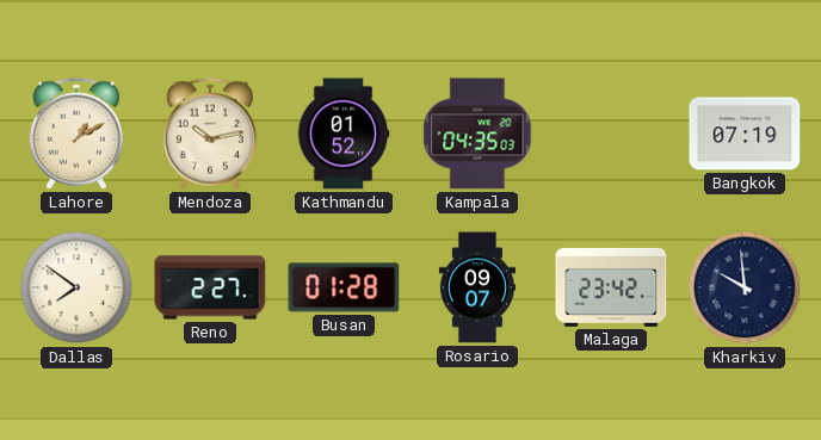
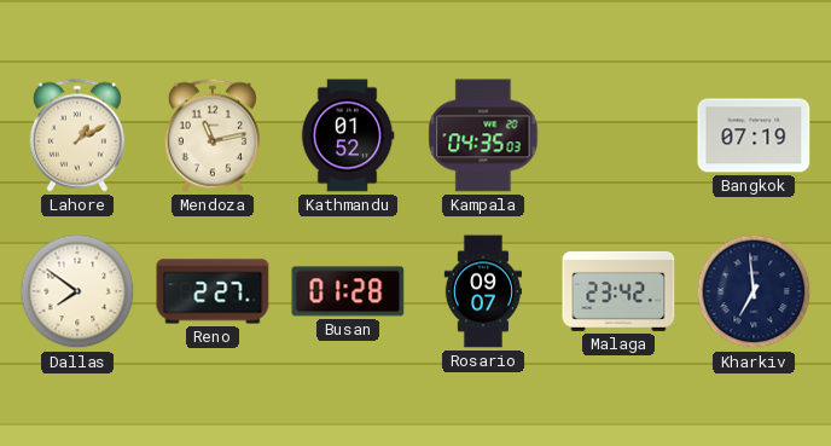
Mendoza: 10:13 -> 11:13
Kharkiv: 9:59 -> 6:59
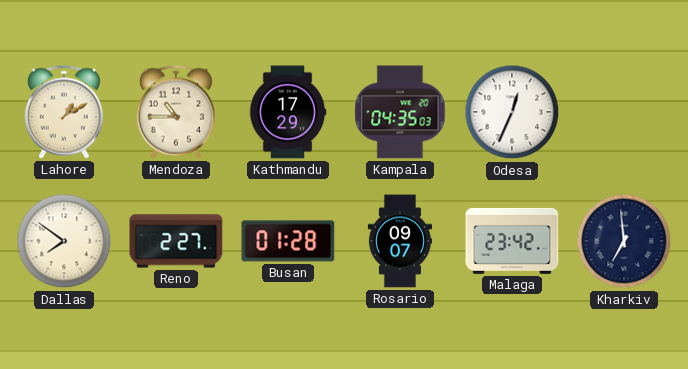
Mendoza: 11:13 -> 10:45
Kathmandu: 01:52 -> 17:29
Odesa: none -> 12:34
Bangkok: 07:19 -> none
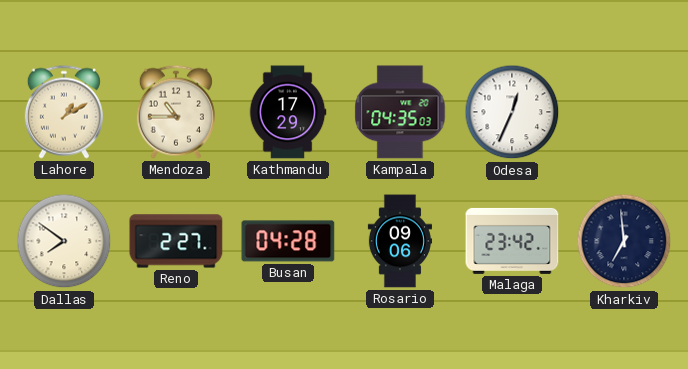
Busan: 01:28 -> 04:28
Rosario: 09:07 -> 09:06
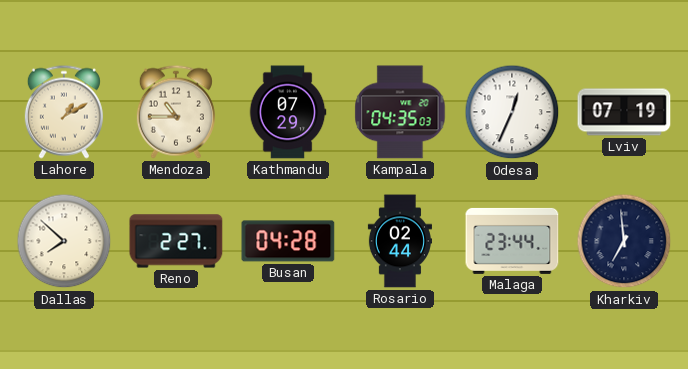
Kathmandu: 17:29 -> 07:29
Lviv: none -> 07:19
Dallas: 7:51 -> 7:52
Rosario: 09:06 -> 02:44
Malaga: 23:42 -> 23:44
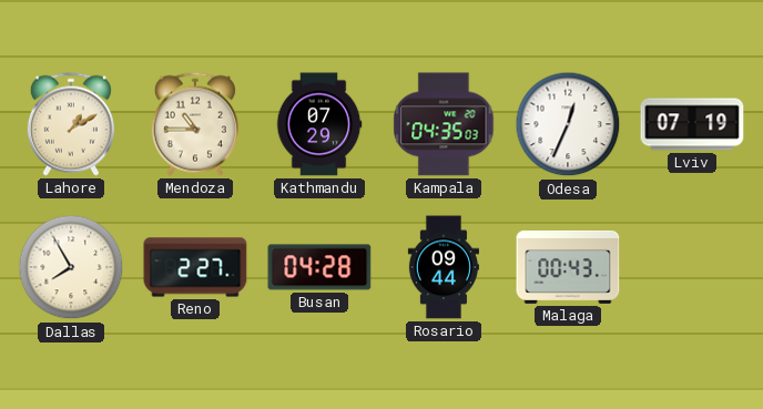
Dallas: 7:52 -> 7:55
Rosario: 02:44 -> 09:44
Malaga: 23:44 -> 00:43
Kharkiv: 6:59 -> none
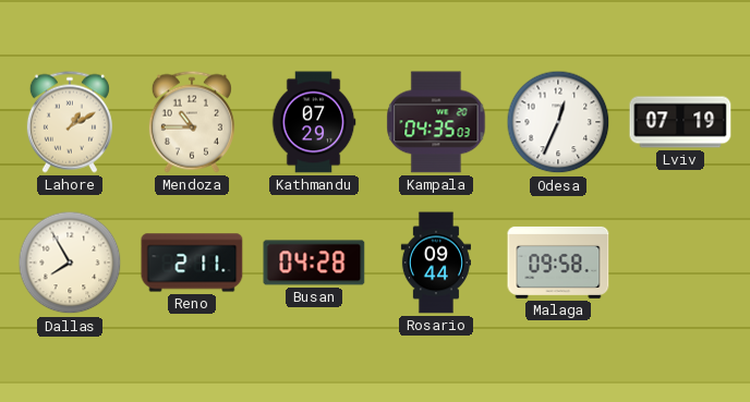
Reno: 2:27 -> 2:11
Malaga: 00:43 -> 09:58
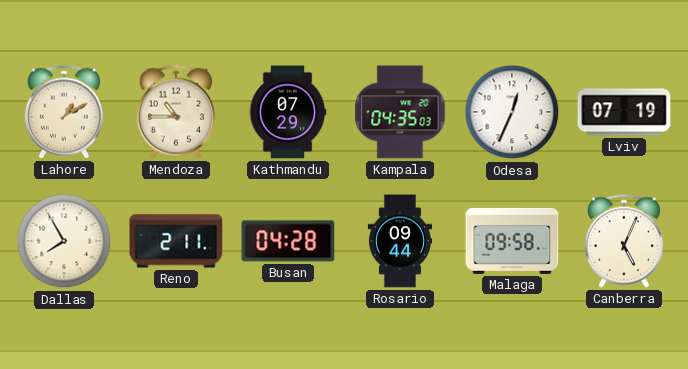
Canberra: none -> 5:04
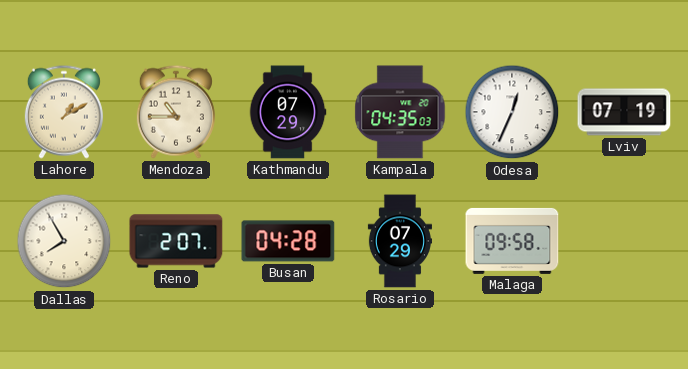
Reno: 2:11 -> 2:07
Rosario: 09:44 -> 07:29
Canberra: 5:04 -> none
